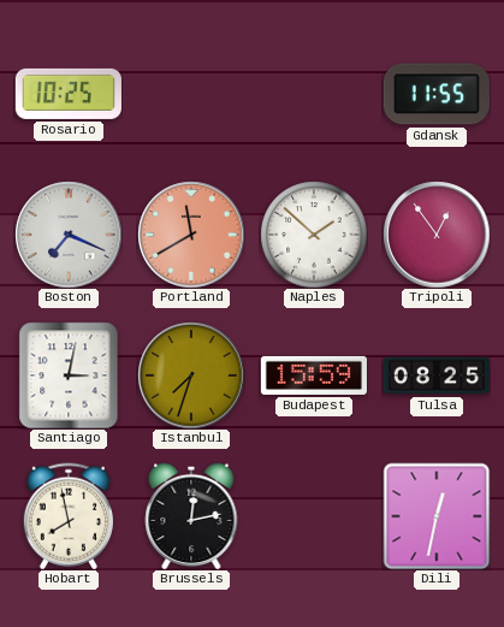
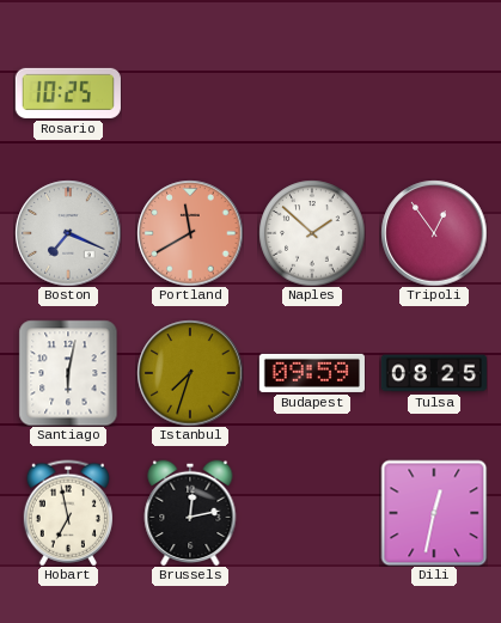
Gdansk: 11:55 -> none
Santiago: 3:02 -> 6:02
Budapest: 15:59 -> 09:59
Hobart: 7:58 -> 6:58
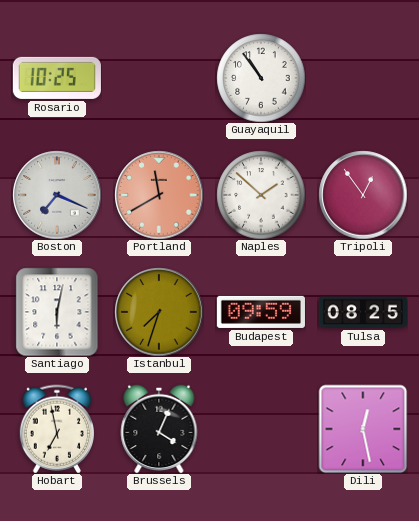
Guayaquil: none -> 10:54
Brussels: 12:13 -> 4:04
Dili: 12:32 -> 12:28
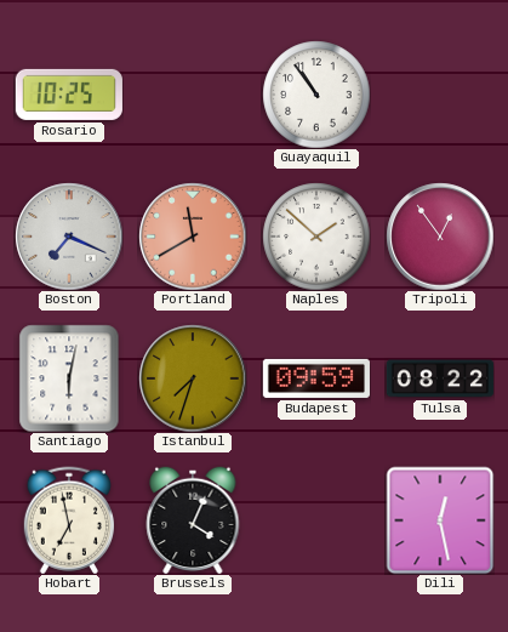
Tulsa: 08:25 -> 08:22
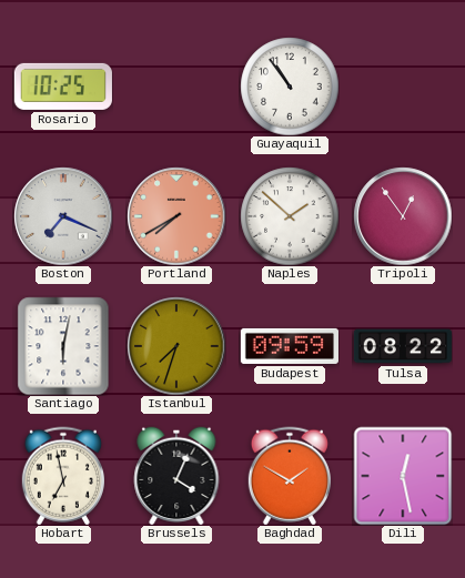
Portland: 11:40 -> 7:40
Baghdad: none -> 1:50
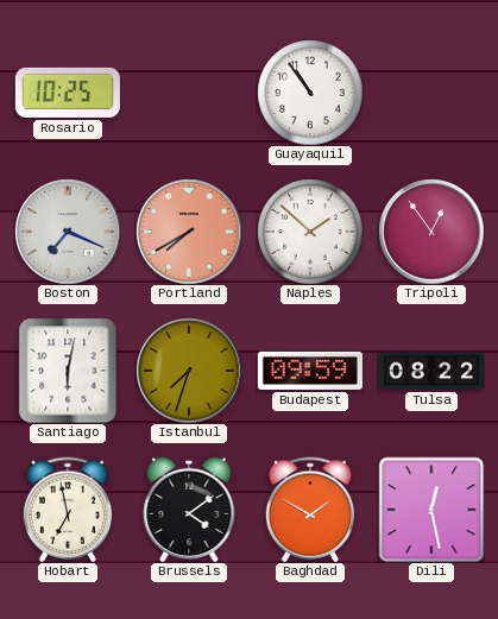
Brussels: 4:04 -> 4:09
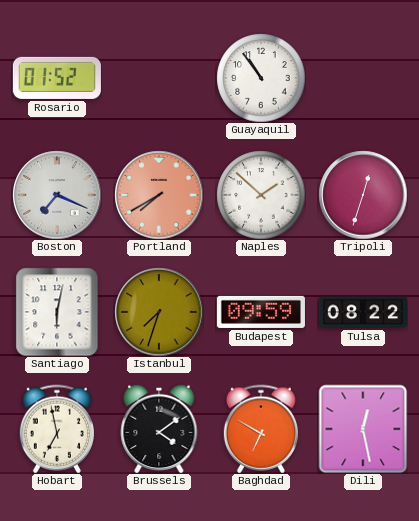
Rosario: 10:25 -> 01:52
Tripoli: 12:54 -> 12:33
Baghdad: 1:50 -> 6:50
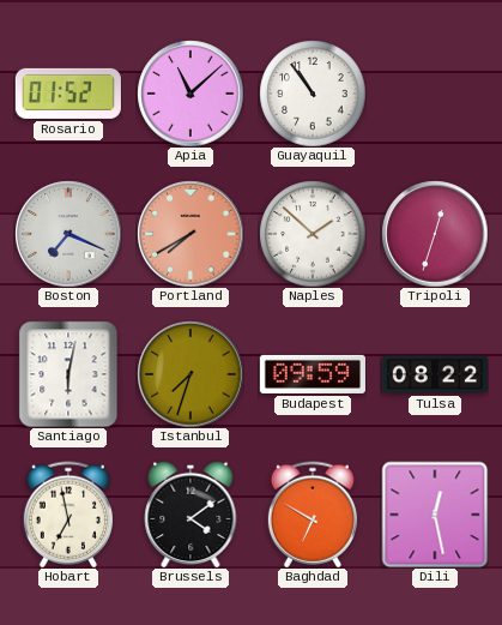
Apia: none -> 11:08
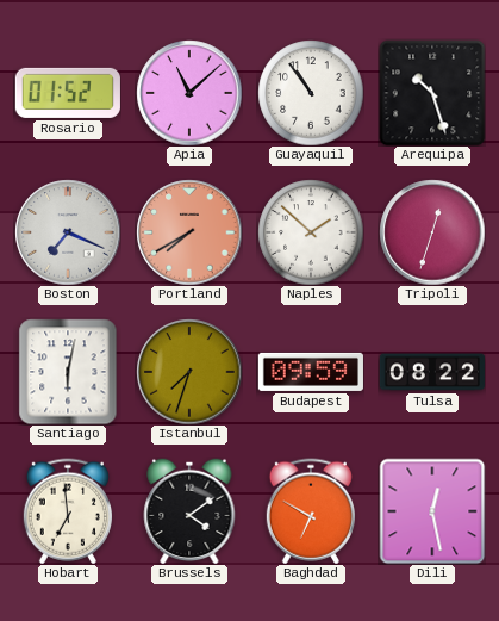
Arequipa: none -> 10:27
Hobart: 6:58 -> 6:59
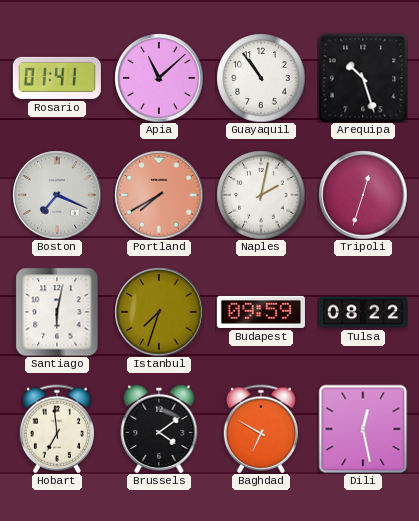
Rosario: 01:52 -> 01:41
Naples: 1:52 -> 2:02
